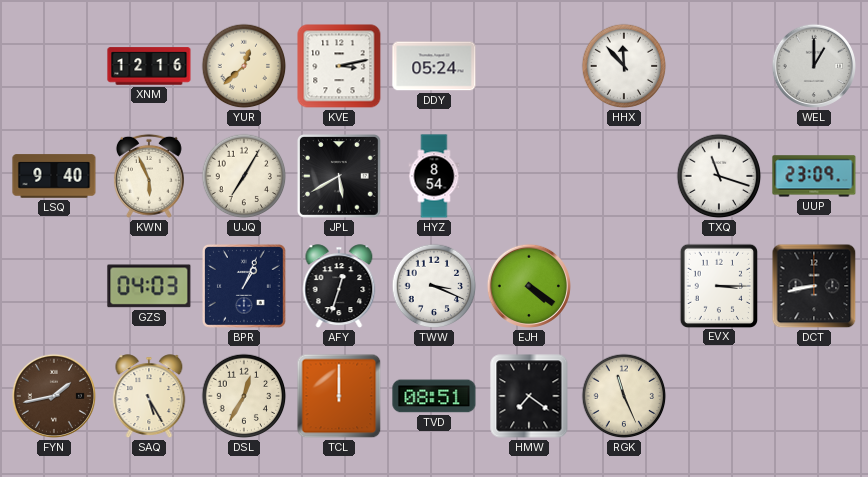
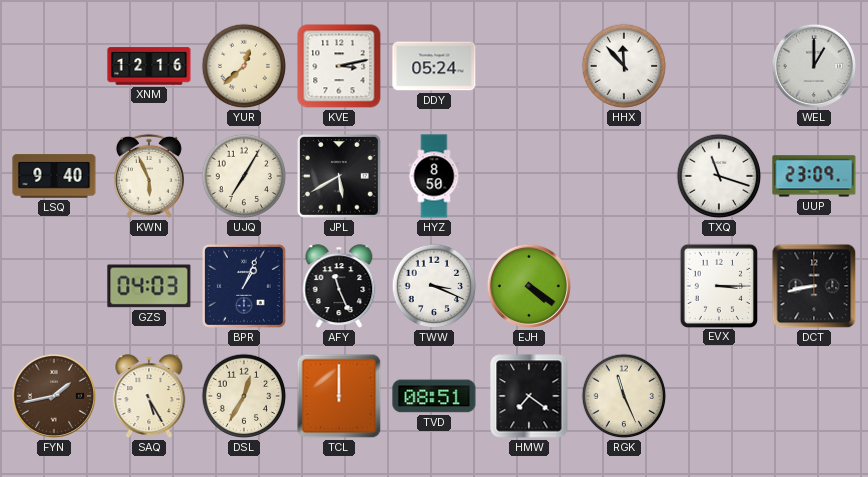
HYZ: 8:54 -> 8:50
AFY: 12:33 -> 11:26
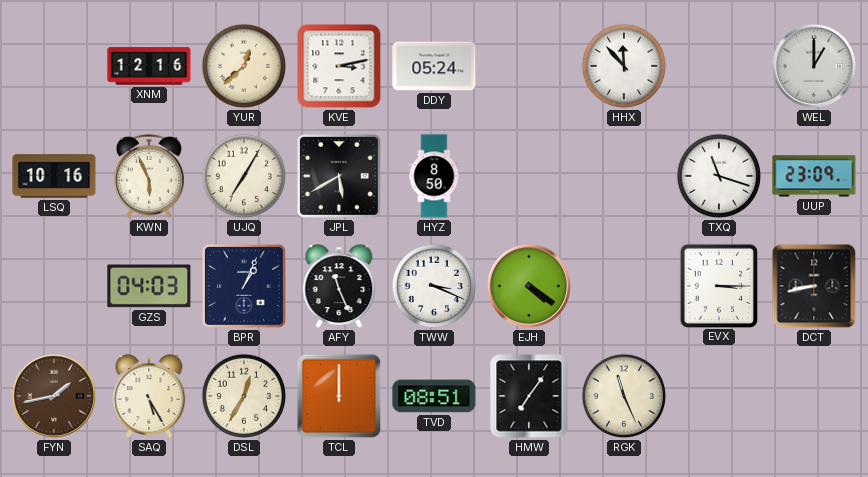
LSQ: 9:40 -> 10:16
HMW: 7:21 -> 7:06
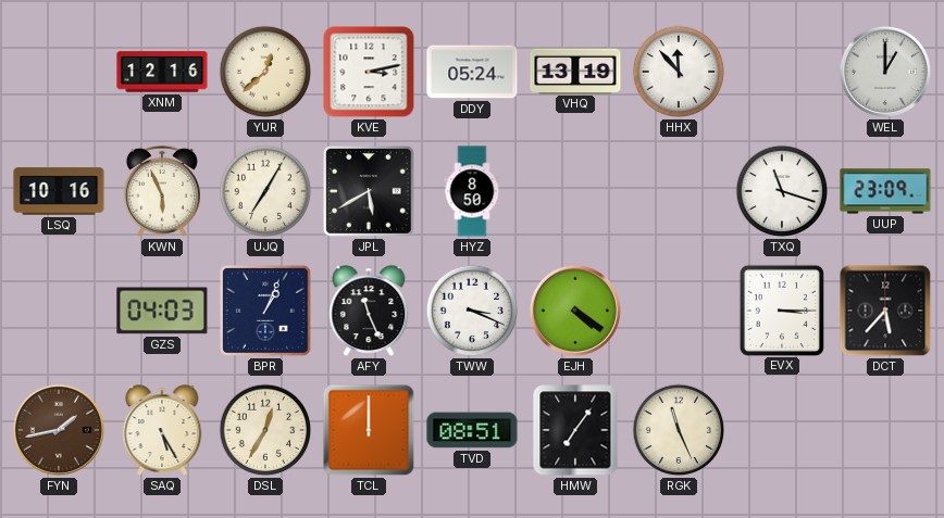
VHQ: none -> 13:19
DCT: 8:43 -> 5:37
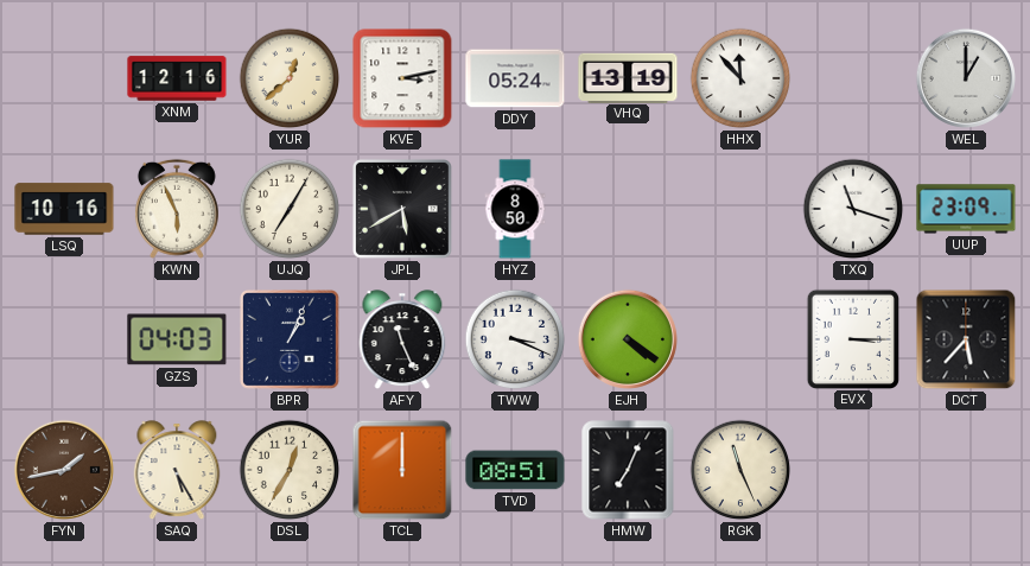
HMW: 7:06 -> 7:04
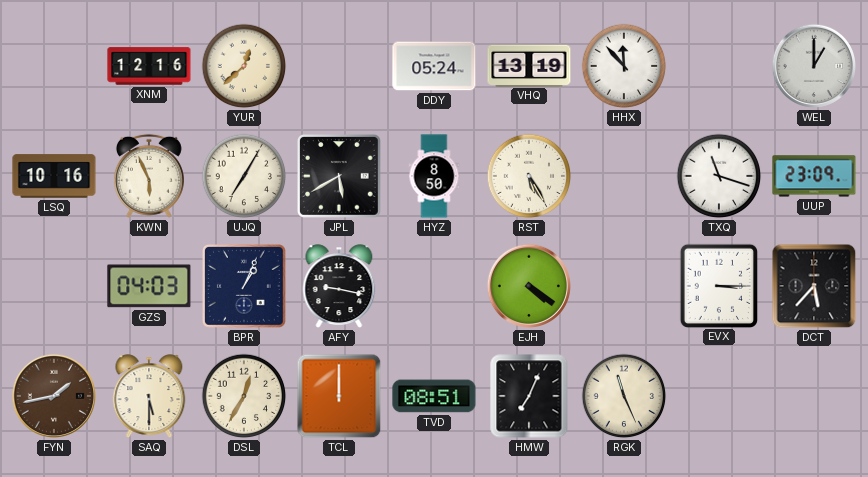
KVE: 3:13 -> none
RST: none -> 5:25
AFY: 11:26 -> 9:17
TWW: 3:19 -> none
SAQ: 5:25 -> 5:30
